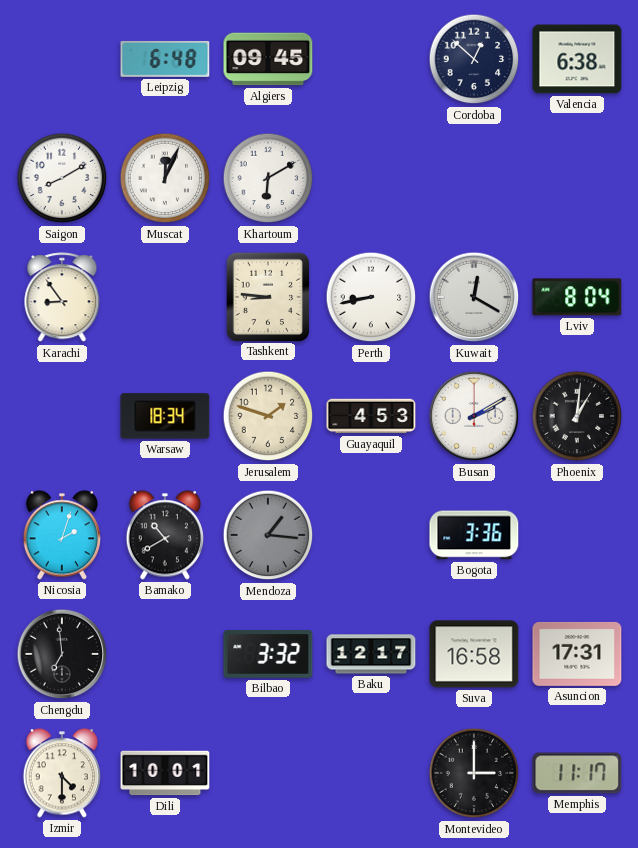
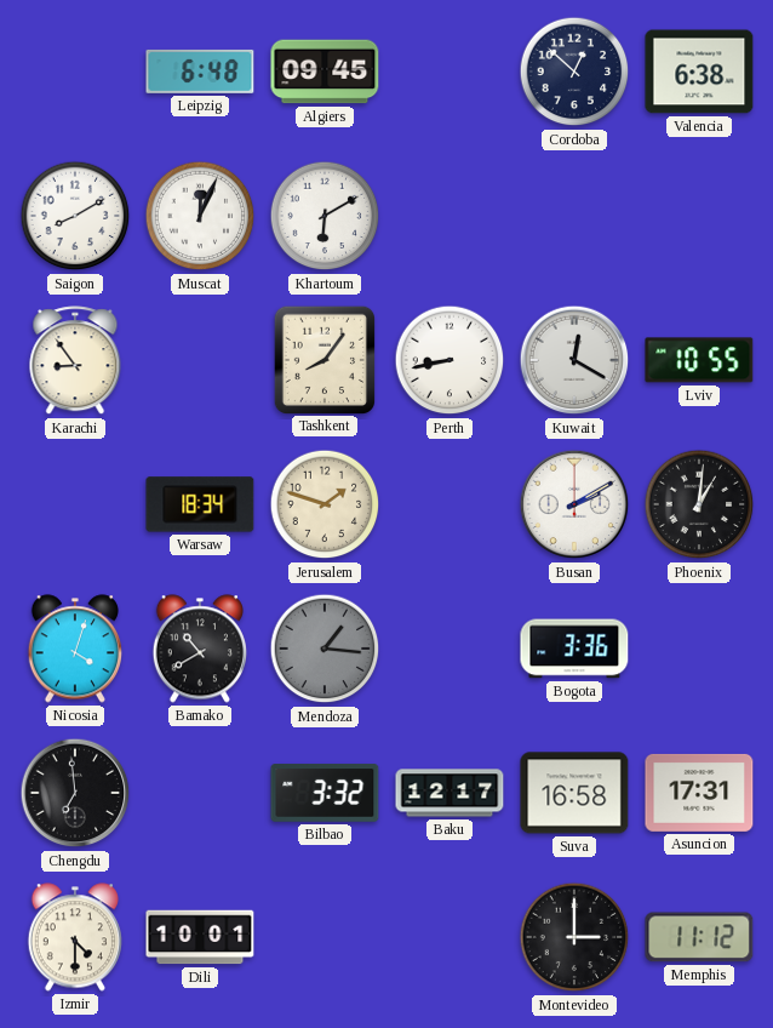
Tashkent: 8:46 -> 8:06
Lviv: 8:04 -> 10:55
Guayaquil: 4:53 -> none
Nicosia: 2:03 -> 4:03
Memphis: 11:17 -> 11:12
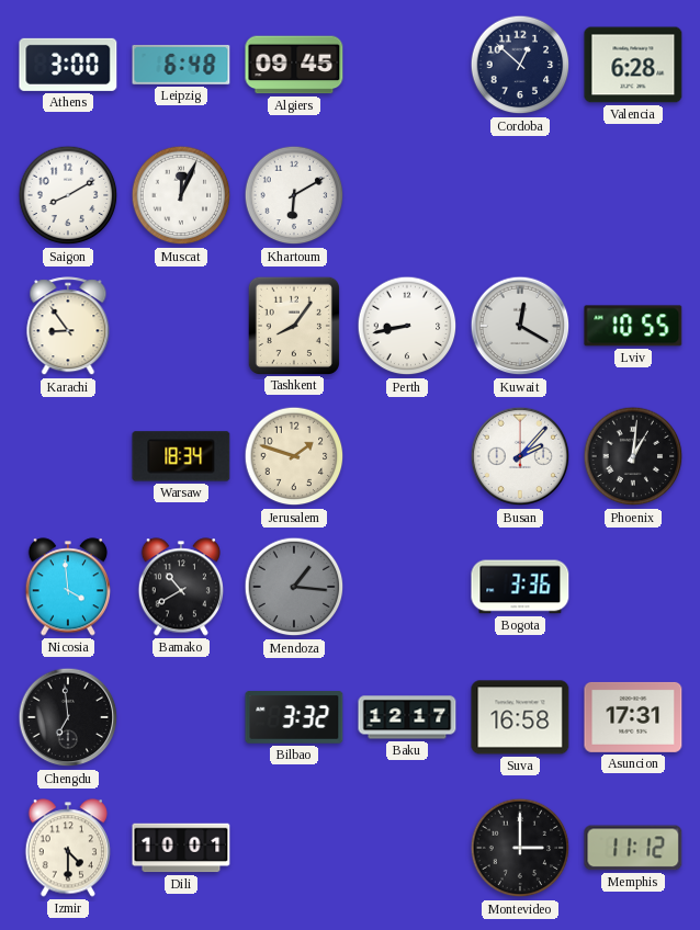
Athens: none -> 3:00
Valencia: 6:38 -> 6:28
Busan: 2:10 -> 2:07
Nicosia: 4:03 -> 3:59
